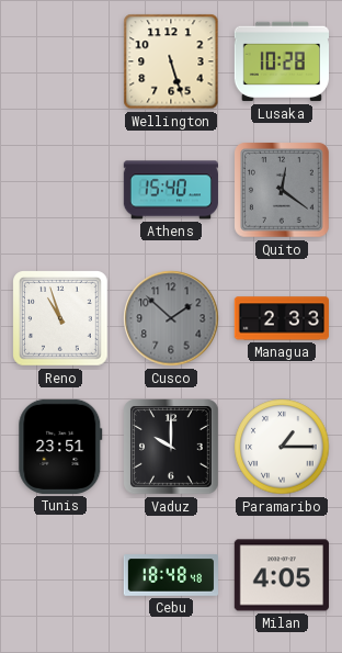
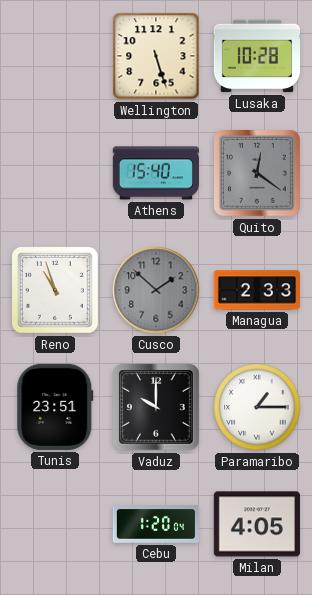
Cebu: 18:48 -> 1:20
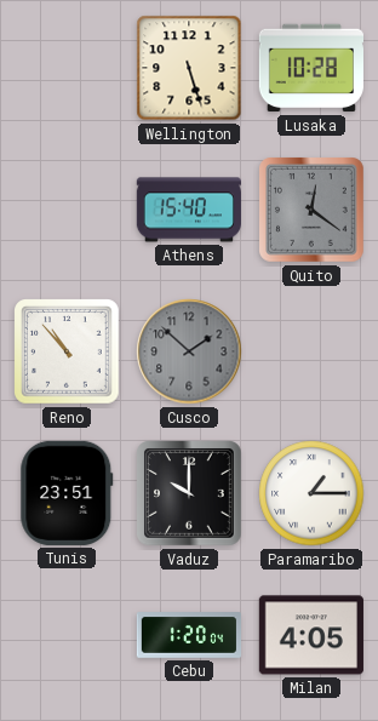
Reno: 10:57 -> 10:53
Managua: 2:33 -> none
